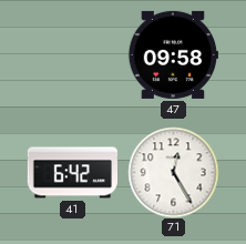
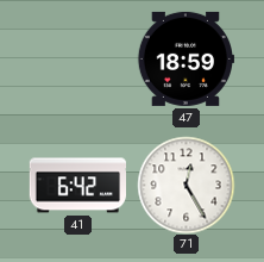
47: 09:58 -> 18:59
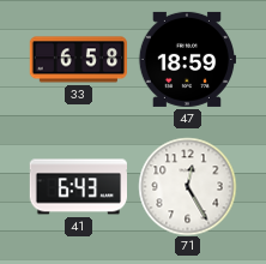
33: none -> 6:58
41: 6:42 -> 6:43
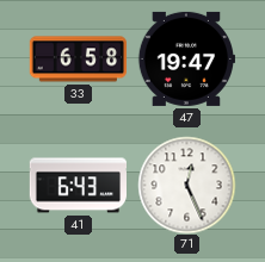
47: 18:59 -> 19:47
71: 12:25 -> 12:26
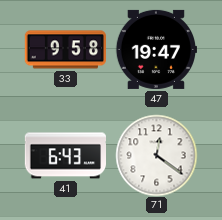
33: 6:58 -> 9:58
71: 12:26 -> 12:21
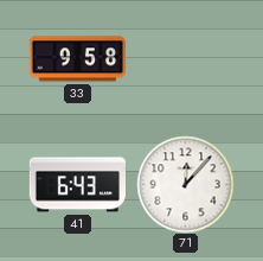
47: 19:47 -> none
71: 12:21 -> 12:07
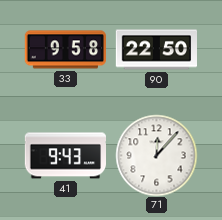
90: none -> 22:50
41: 6:43 -> 9:43
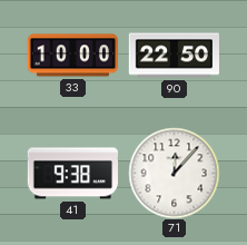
33: 9:58 -> 10:00
41: 9:43 -> 9:38
